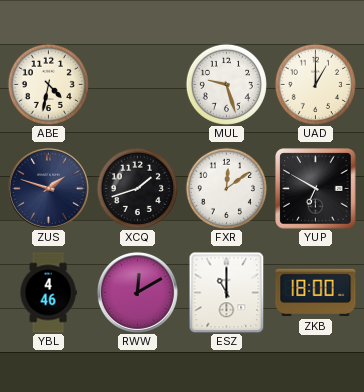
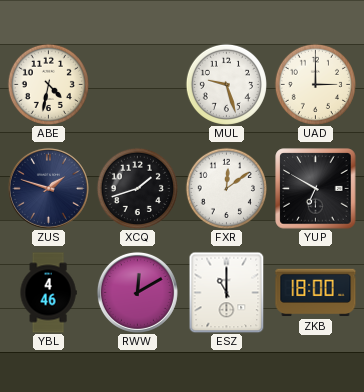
UAD: 1:00 -> 3:00
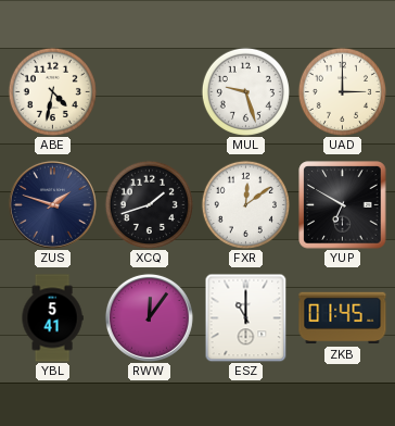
YBL: 4:46 -> 5:41
RWW: 12:10 -> 12:06
ZKB: 18:00 -> 01:45
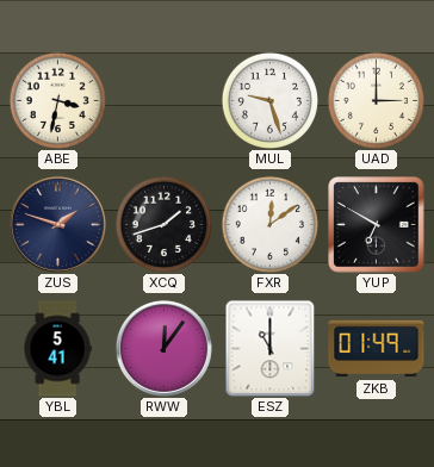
ABE: 4:32 -> 3:32
ZKB: 01:45 -> 01:49
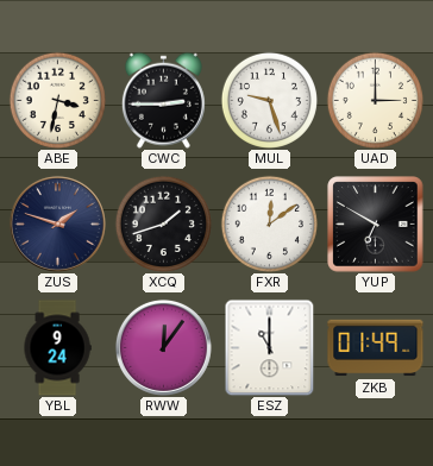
CWC: none -> 2:45
YBL: 5:41 -> 9:24
